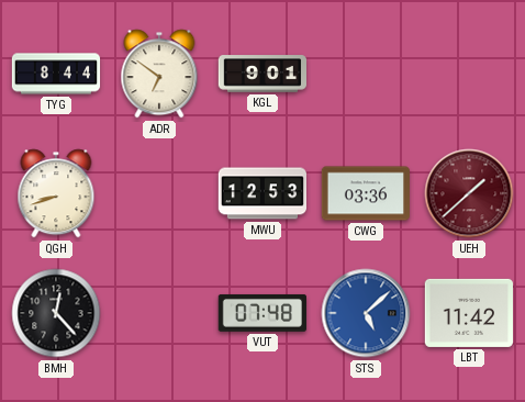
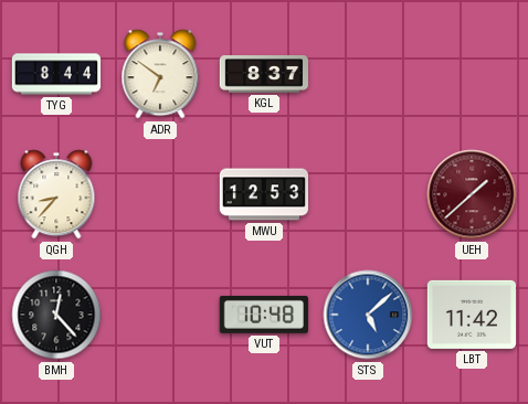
KGL: 9:01 -> 8:37
QGH: 8:42 -> 8:37
CWG: 03:36 -> none
VUT: 07:48 -> 10:48
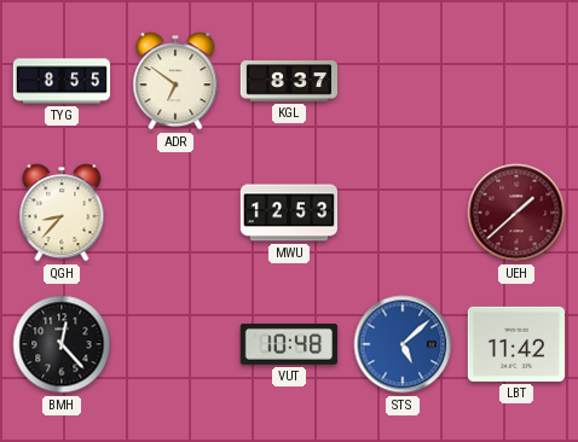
TYG: 8:44 -> 8:55
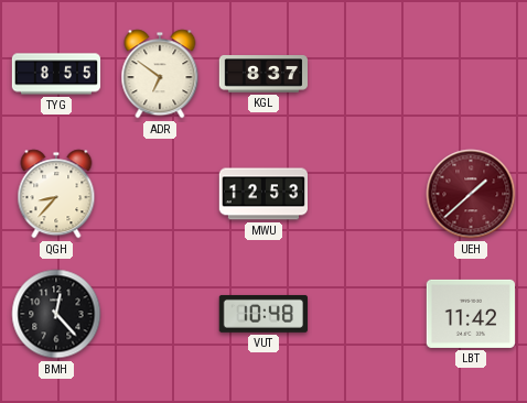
STS: 5:08 -> none
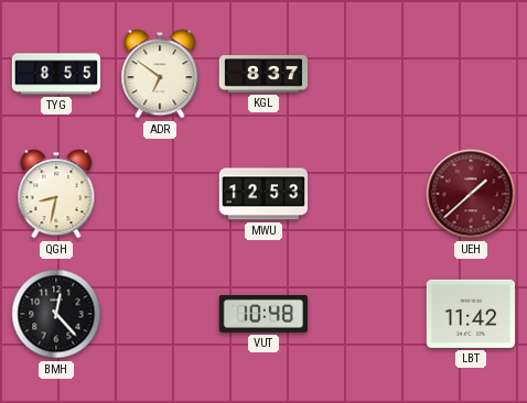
QGH: 8:37 -> 8:32
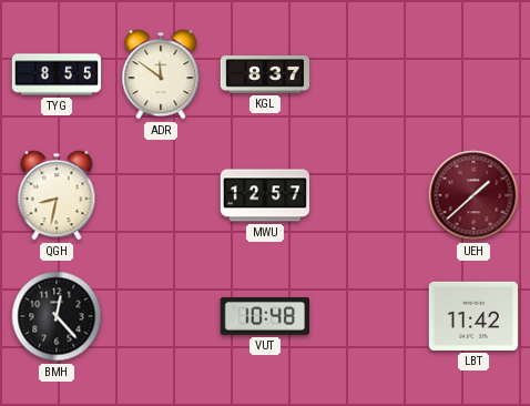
ADR: 6:51 -> 11:51
MWU: 12:53 -> 12:57
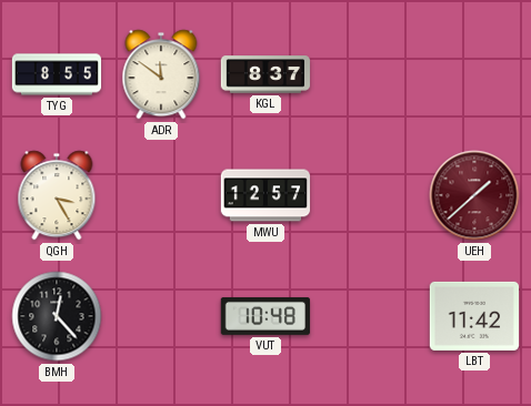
QGH: 8:32 -> 3:25
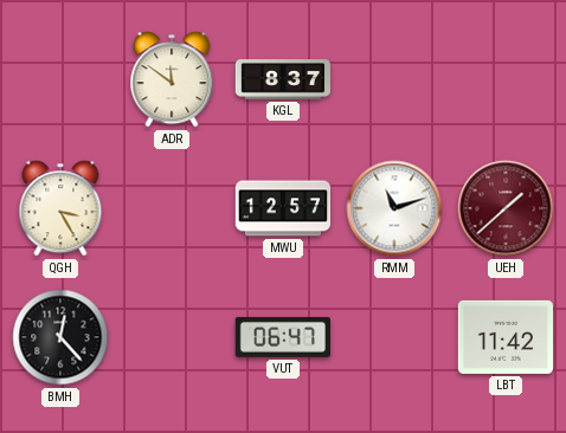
TYG: 8:55 -> none
RMM: none -> 11:12
VUT: 10:48 -> 06:47
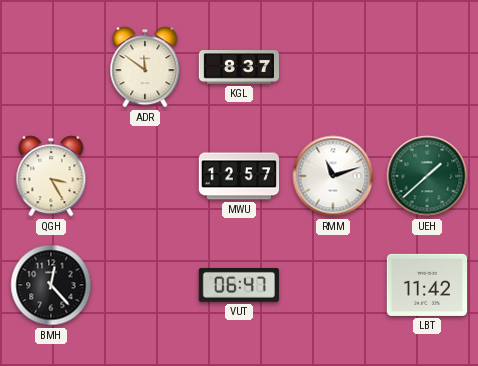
UEH dial: burgundy -> green
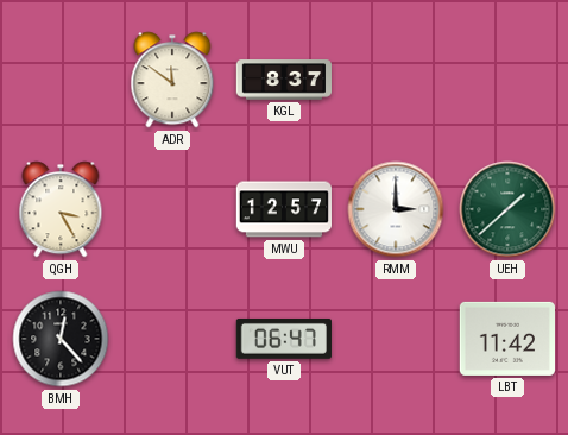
RMM: 11:12 -> 3:00
